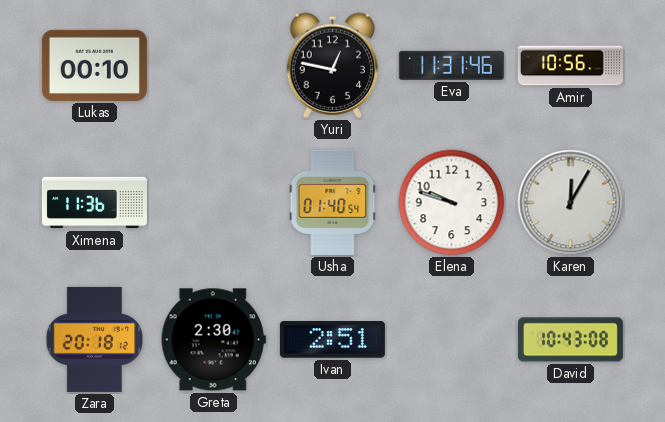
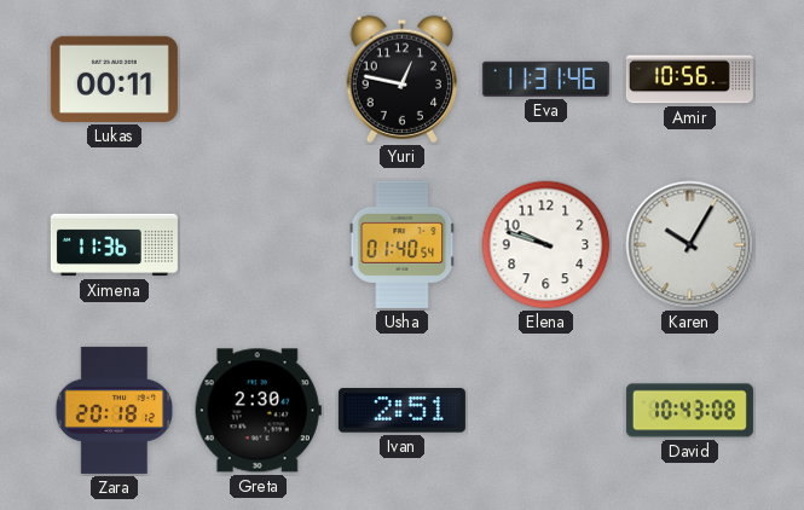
Lukas: 00:10 -> 00:11
Karen: 12:05 -> 10:05
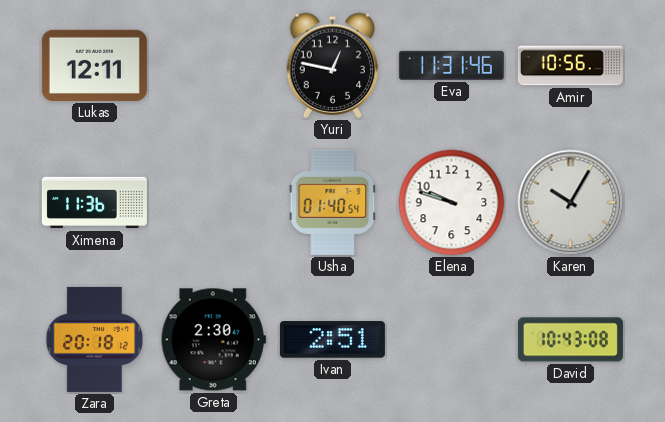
Lukas: 00:11 -> 12:11
